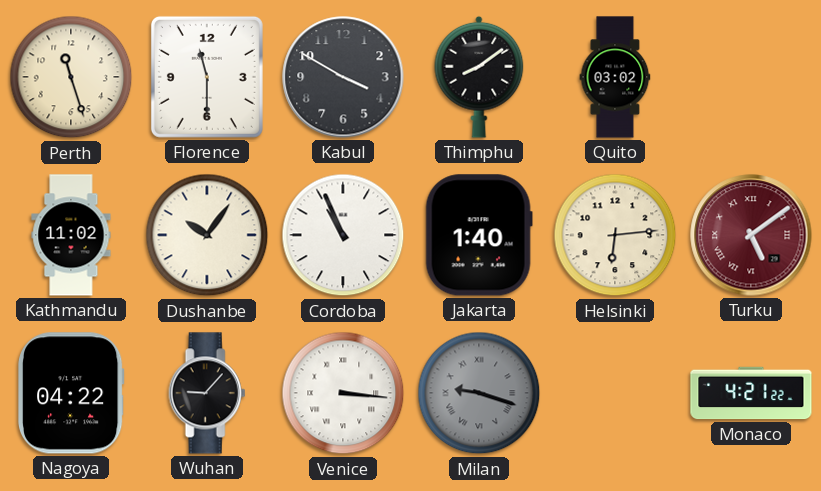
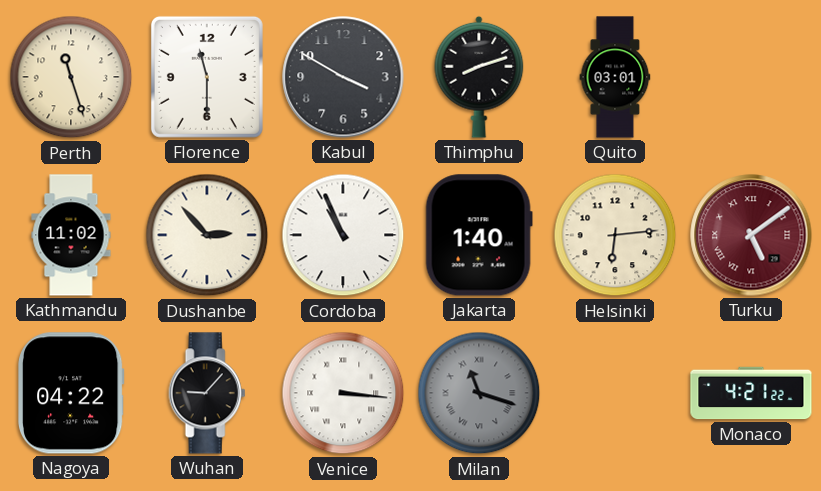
Thimphu: 8:09 -> 8:12
Quito: 03:02 -> 03:01
Dushanbe: 10:06 -> 2:53
Milan: 9:18 -> 11:18
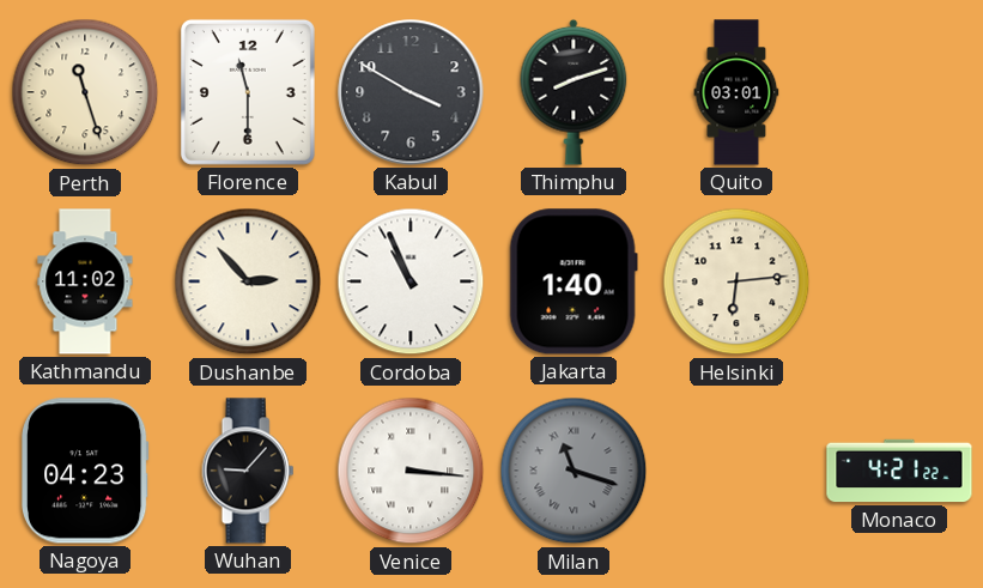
Turku: 5:09 -> none
Nagoya: 04:22 -> 04:23
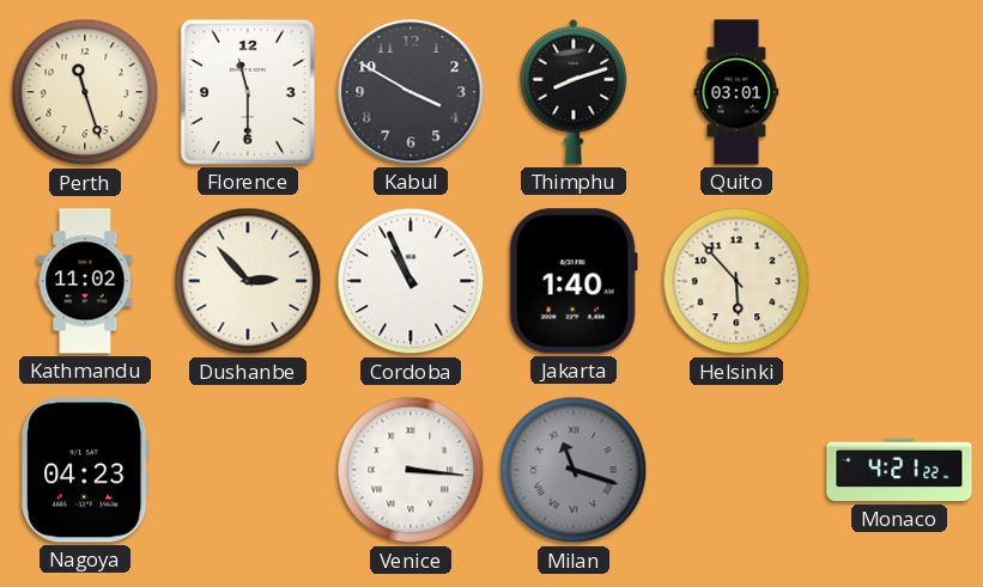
Helsinki: 6:14 -> 5:53
Wuhan: 9:07 -> none
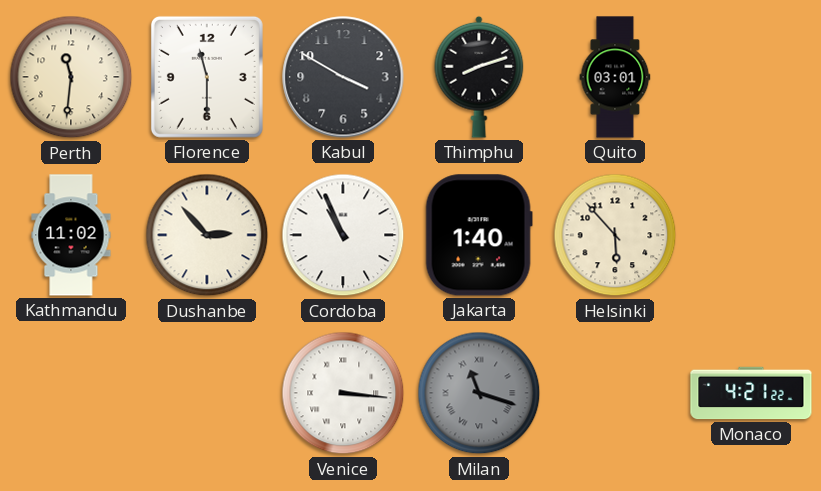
Perth: 11:27 -> 11:31
Nagoya: 04:23 -> none
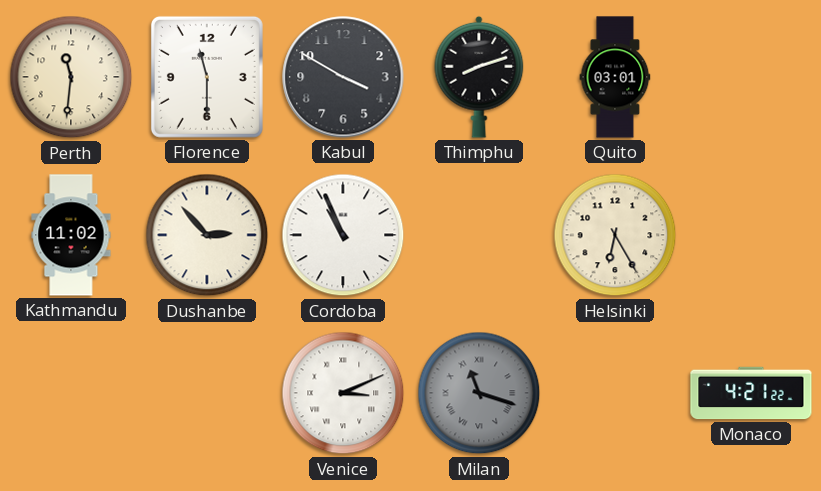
Jakarta: 1:40 -> none
Helsinki: 5:53 -> 6:25
Venice: 3:16 -> 3:11
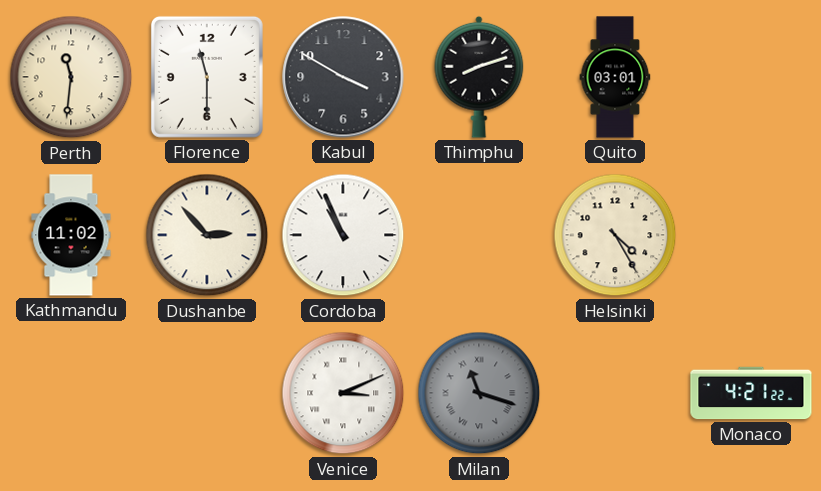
Helsinki: 6:25 -> 4:25
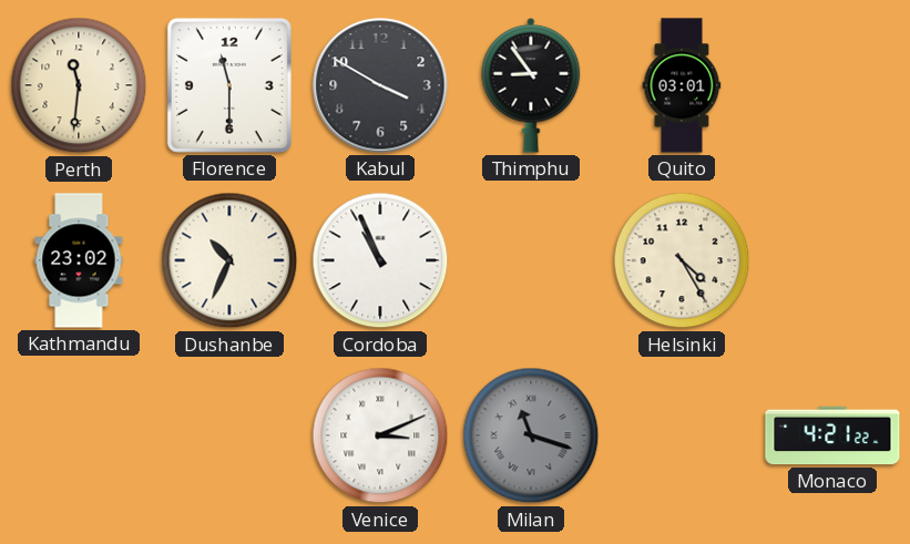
Thimphu: 8:12 -> 8:54
Kathmandu: 11:02 -> 23:02
Dushanbe: 2:53 -> 10:34
